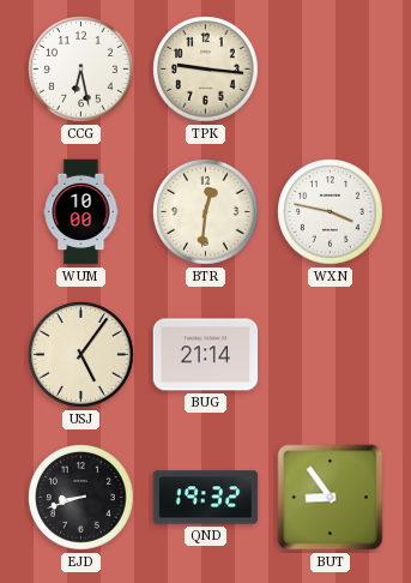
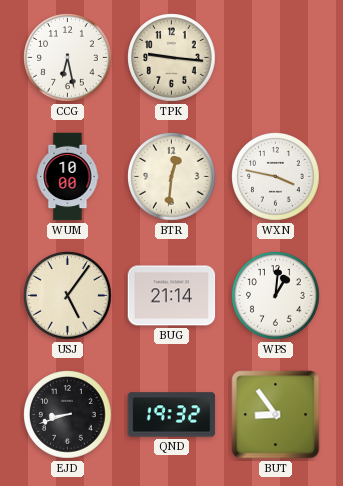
WPS: none -> 1:01
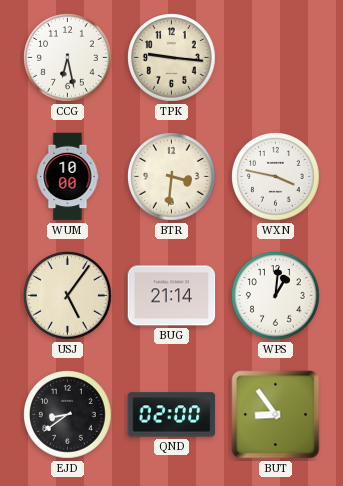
BTR: 12:31 -> 3:31
EJD: 8:42 -> 8:39
QND: 19:32 -> 02:00
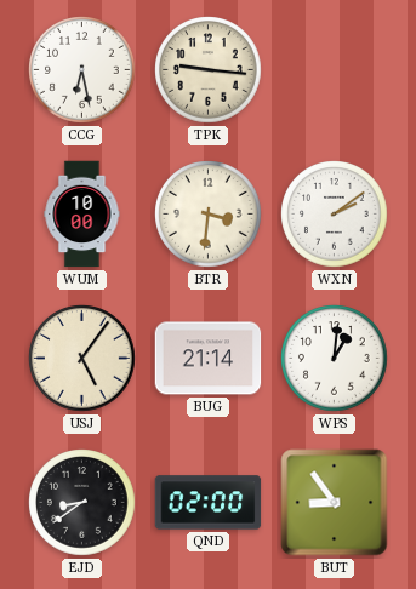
WXN: 3:47 -> 2:09
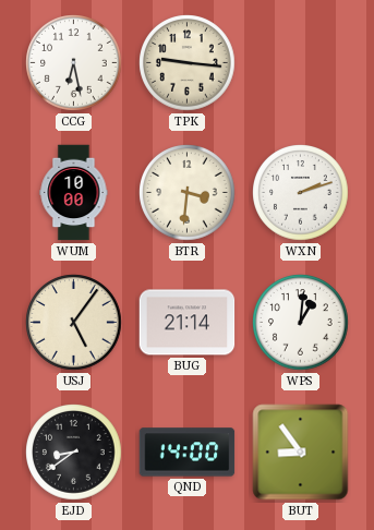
WXN: 2:09 -> 2:12
QND: 02:00 -> 14:00
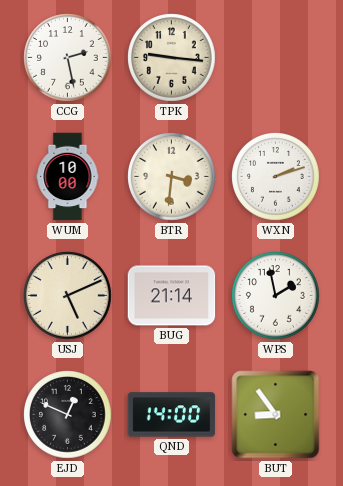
CCG: 6:28 -> 2:28
USJ: 5:06 -> 5:11
WPS: 1:01 -> 1:58
EJD: 8:39 -> 12:49
